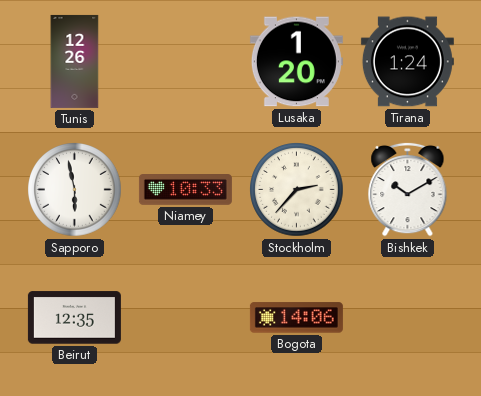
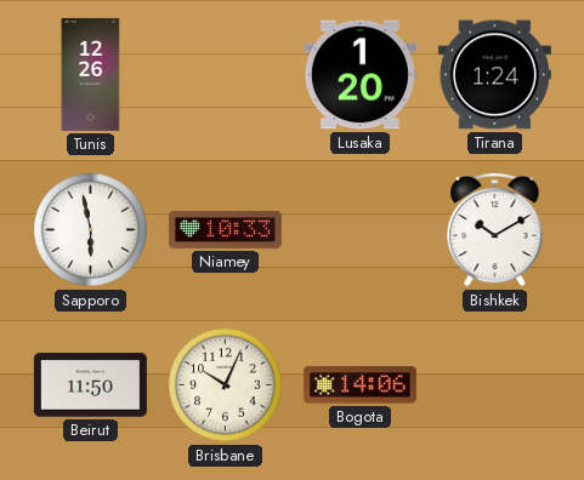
Stockholm: 2:37 -> none
Beirut: 12:35 -> 11:50
Brisbane: none -> 10:04
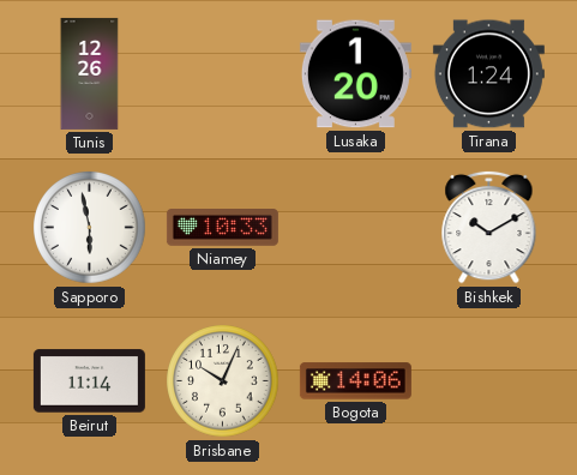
Beirut: 11:50 -> 11:14
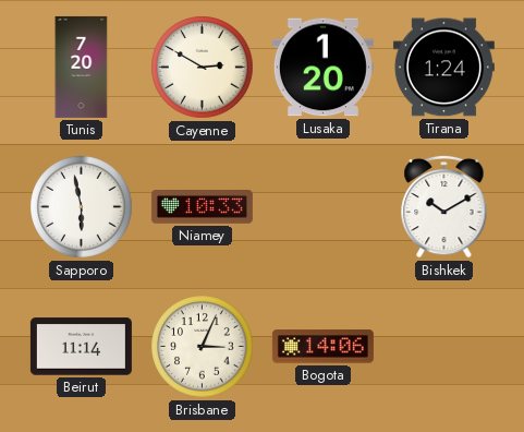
Tunis: 12:26 -> 7:20
Cayenne: none -> 2:50
Brisbane: 10:04 -> 3:04
